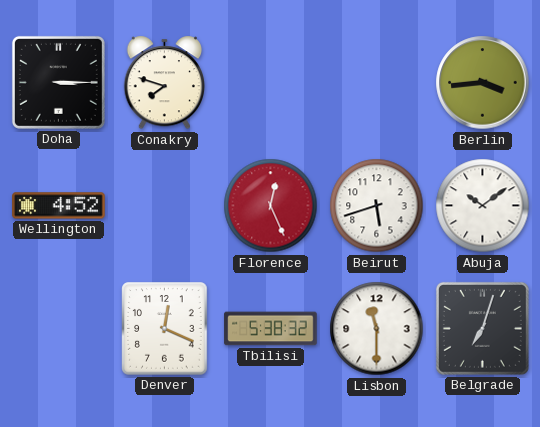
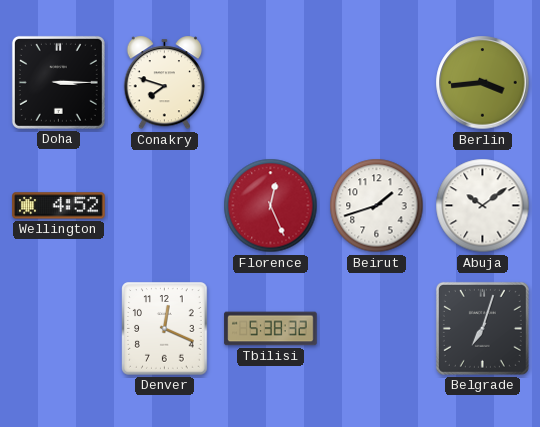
Beirut: 5:42 -> 1:42
Lisbon: 11:30 -> none
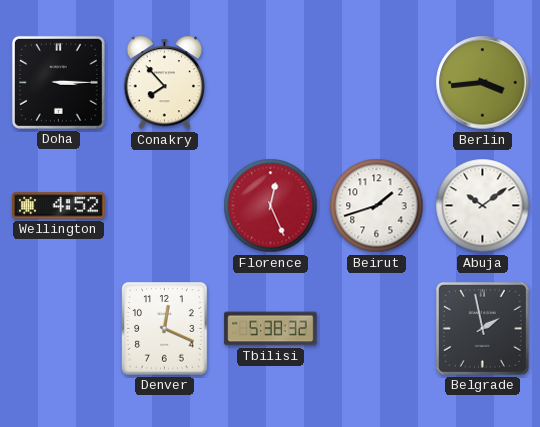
Conakry: 7:48 -> 7:53
Belgrade: 7:03 -> 1:58
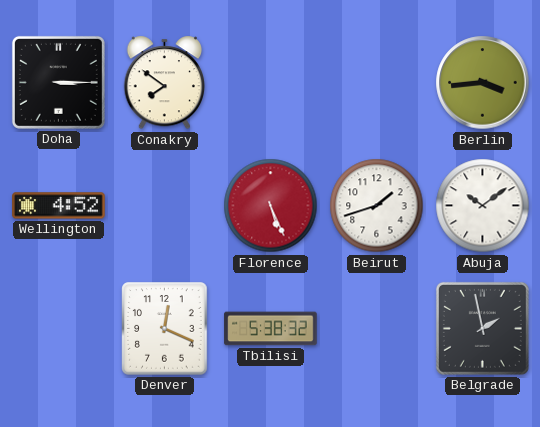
Conakry: 7:53 -> 7:51
Florence: 12:26 -> 5:26
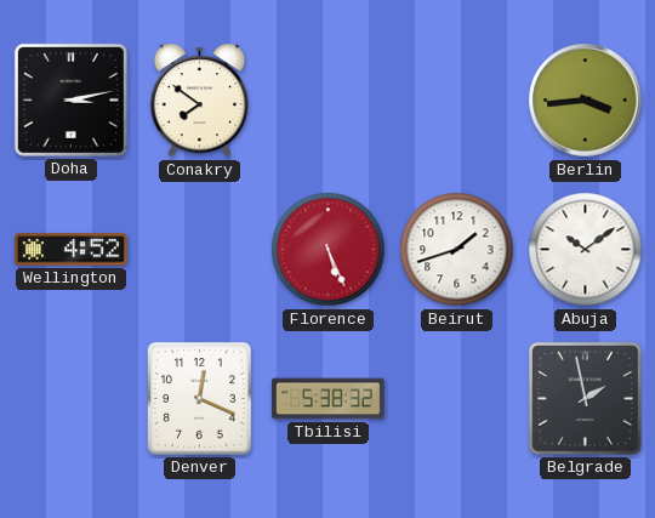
Doha: 3:15 -> 3:13
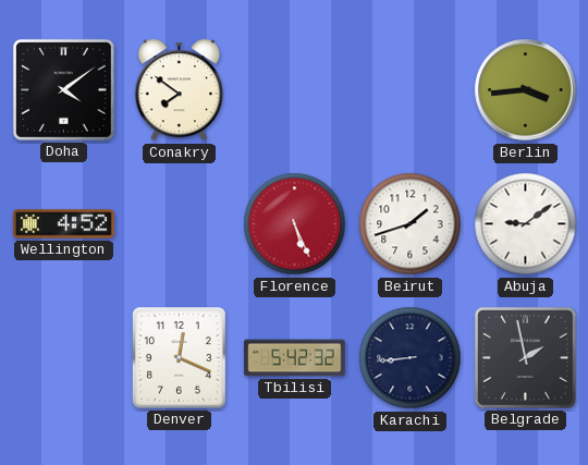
Doha: 3:13 -> 4:09
Abuja: 10:09 -> 9:09
Tbilisi: 5:38 -> 5:42
Karachi: none -> 8:44
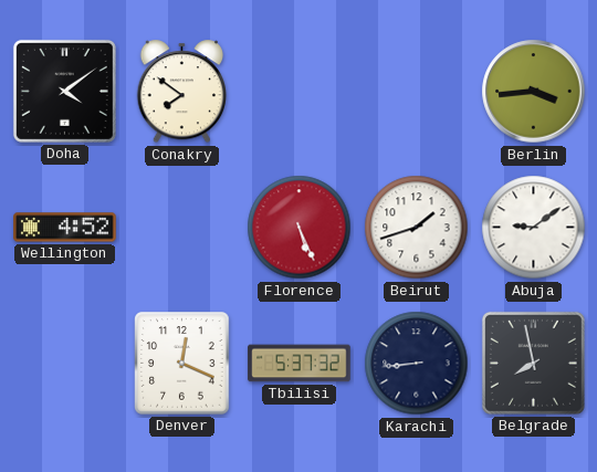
Tbilisi: 5:42 -> 5:37
Belgrade: 1:58 -> 7:58
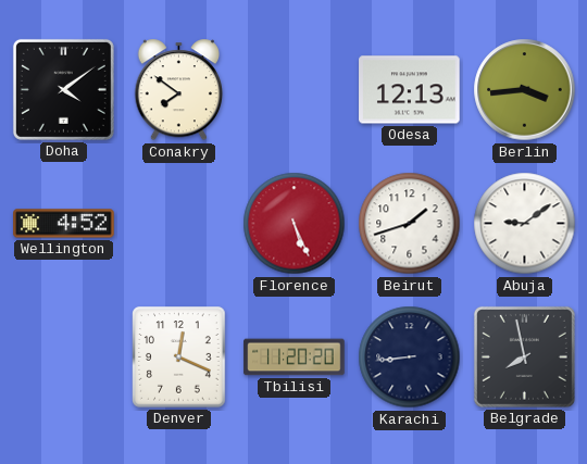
Odesa: none -> 12:13
Tbilisi: 5:37 -> 11:20
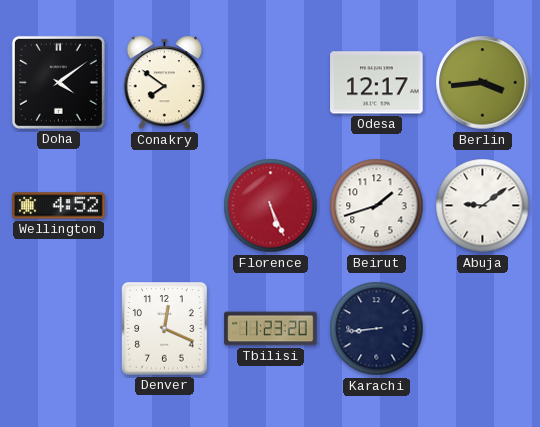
Odesa: 12:13 -> 12:17
Tbilisi: 11:20 -> 11:23
Belgrade: 7:58 -> none
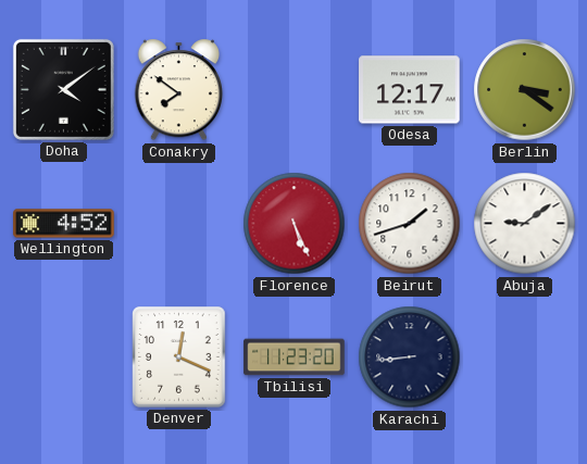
Berlin: 3:44 -> 3:21
